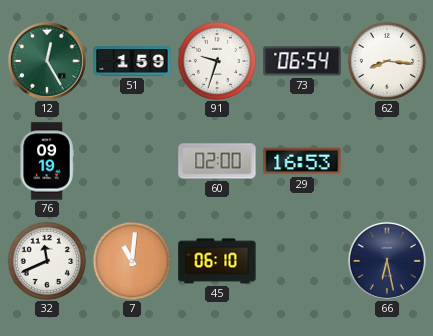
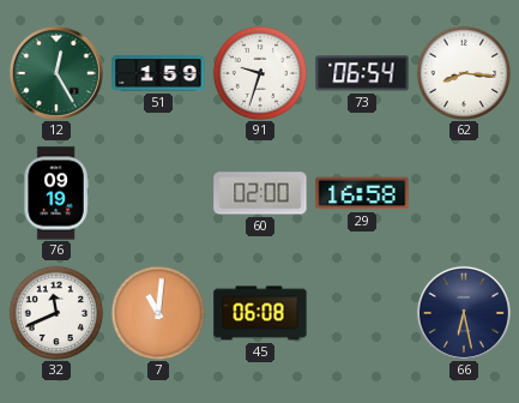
29: 16:53 -> 16:58
45: 06:10 -> 06:08
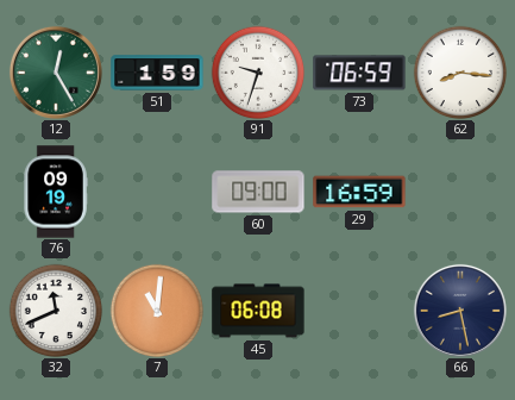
73: 06:54 -> 06:59
60: 02:00 -> 09:00
29: 16:58 -> 16:59
66: 6:28 -> 8:28
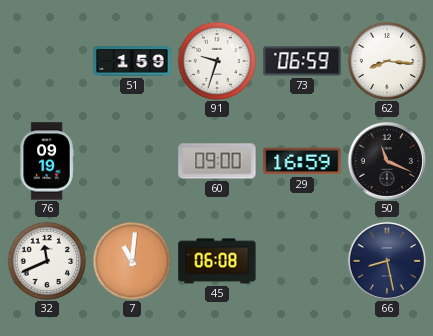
12: 12:25 -> none
50: none -> 11:19
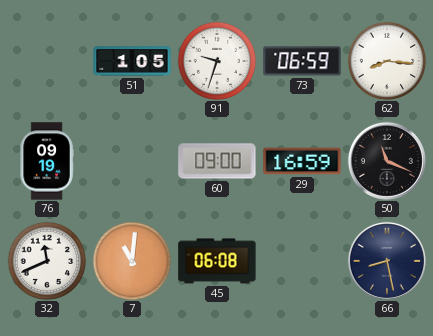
51: 1:59 -> 1:05
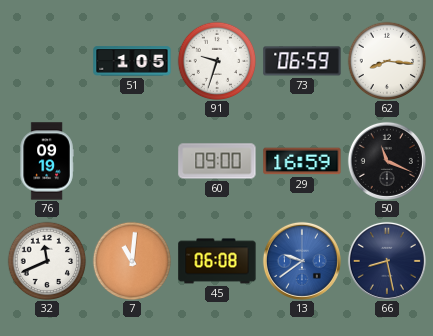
13: none -> 9:39
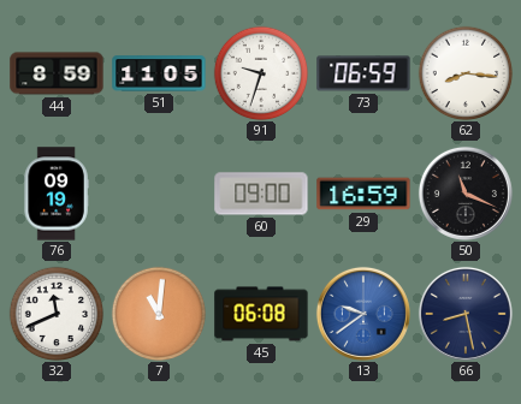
44: none -> 8:59
51: 1:05 -> 11:05
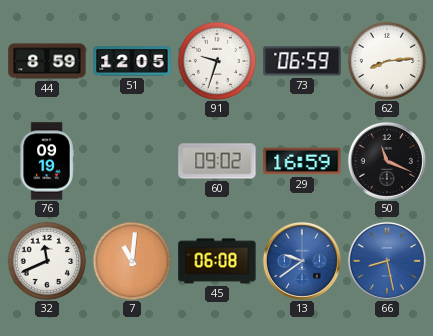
51: 11:05 -> 12:05
62: 8:16 -> 8:14
60: 09:00 -> 09:02
66 dial: navy -> blue
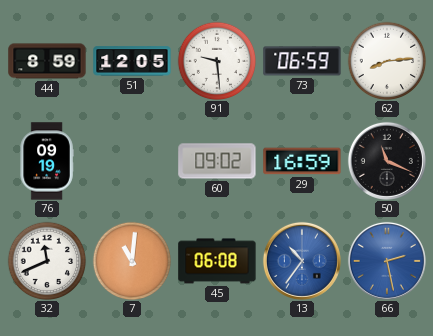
91: 9:33 -> 9:29
13: 9:39 -> 10:36
66: 8:28 -> 2:28
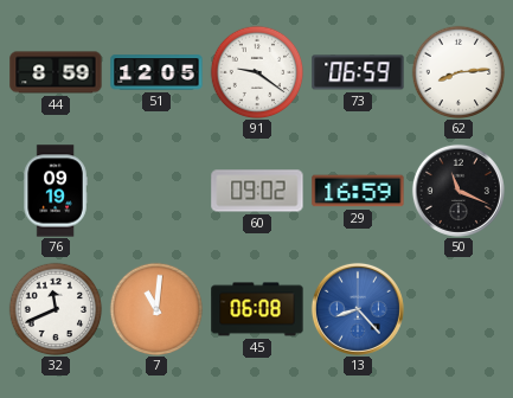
91: 9:29 -> 9:21
13: 10:36 -> 8:23
66: 2:28 -> none
